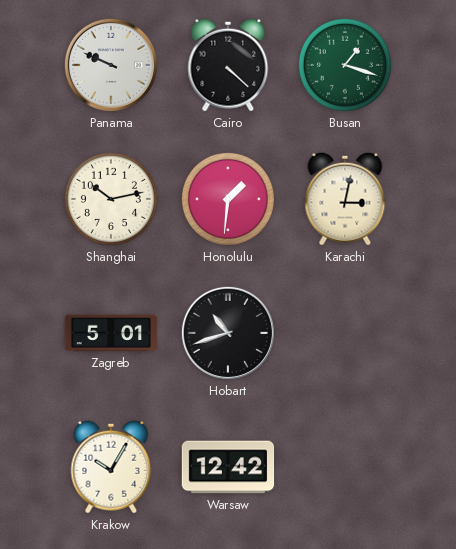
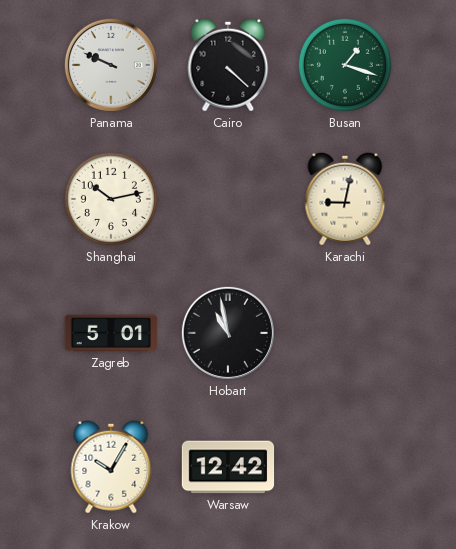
Honolulu: 1:31 -> none
Karachi: 3:02 -> 9:02
Hobart: 10:42 -> 10:58
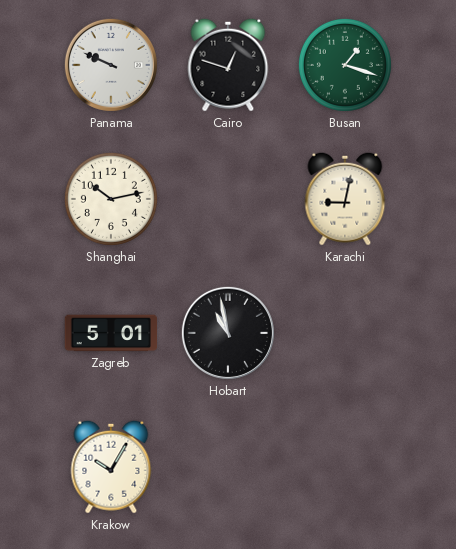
Cairo: 4:22 -> 12:48
Warsaw: 12:42 -> none
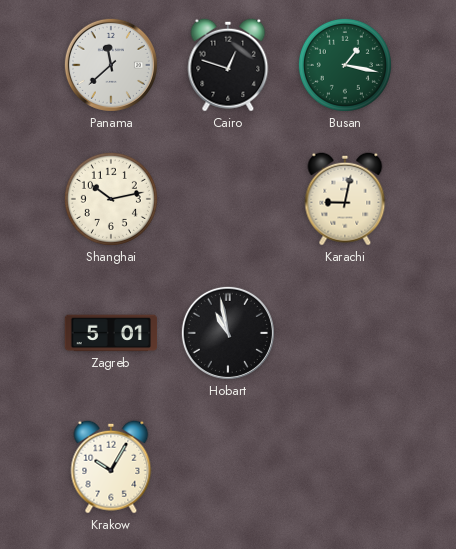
Panama: 9:49 -> 11:38
Busan: 1:18 -> 1:17
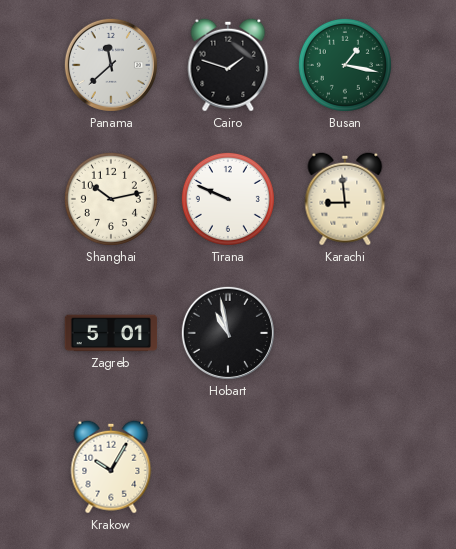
Cairo: 12:48 -> 1:48
Tirana: none -> 9:49
Karachi: 9:02 -> 8:59
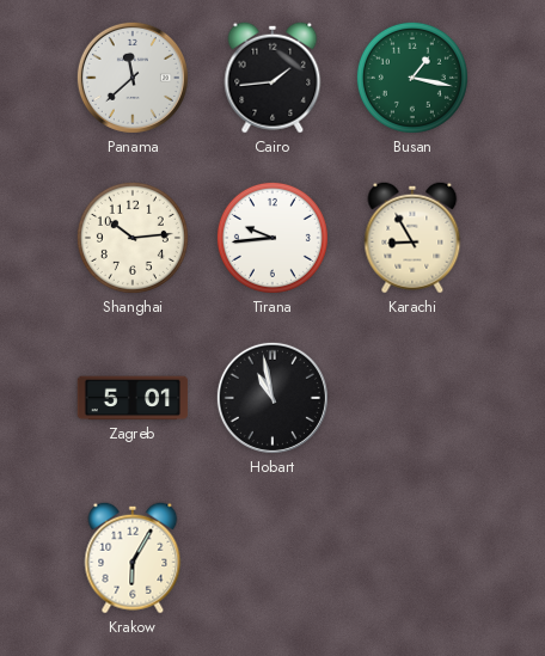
Cairo: 1:48 -> 1:44
Shanghai: 10:13 -> 10:14
Tirana: 9:49 -> 9:44
Karachi: 8:59 -> 8:55
Krakow: 10:05 -> 6:05
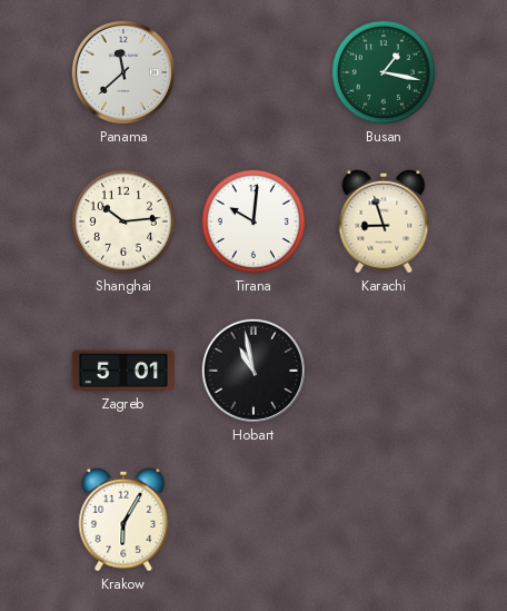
Cairo: 1:44 -> none
Tirana: 9:44 -> 10:01
Karachi: 8:55 -> 8:57
